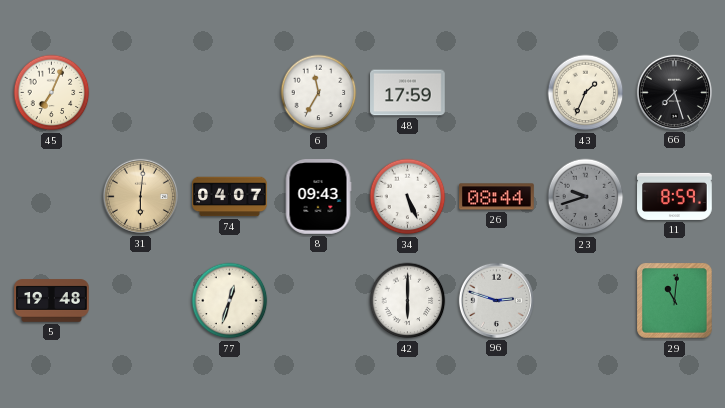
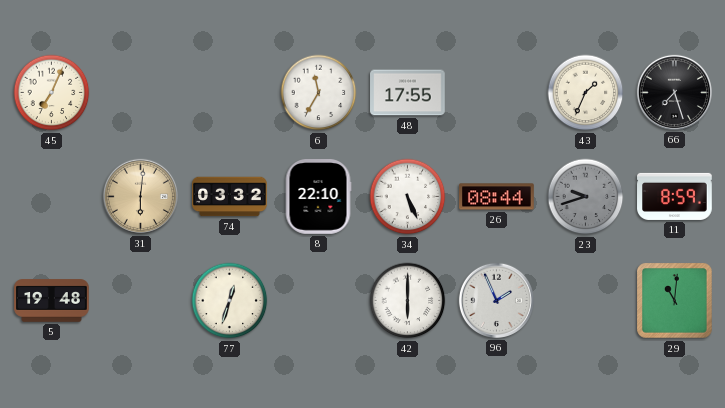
48: 17:59 -> 17:55
74: 04:07 -> 03:32
8: 09:43 -> 22:10
96: 2:48 -> 1:56
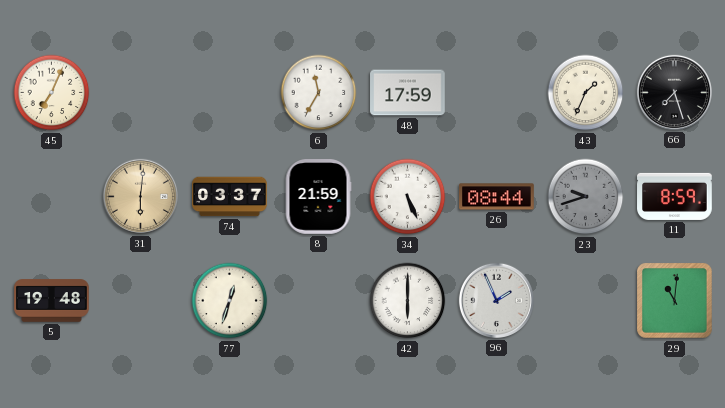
48: 17:55 -> 17:59
74: 03:32 -> 03:37
8: 22:10 -> 21:59
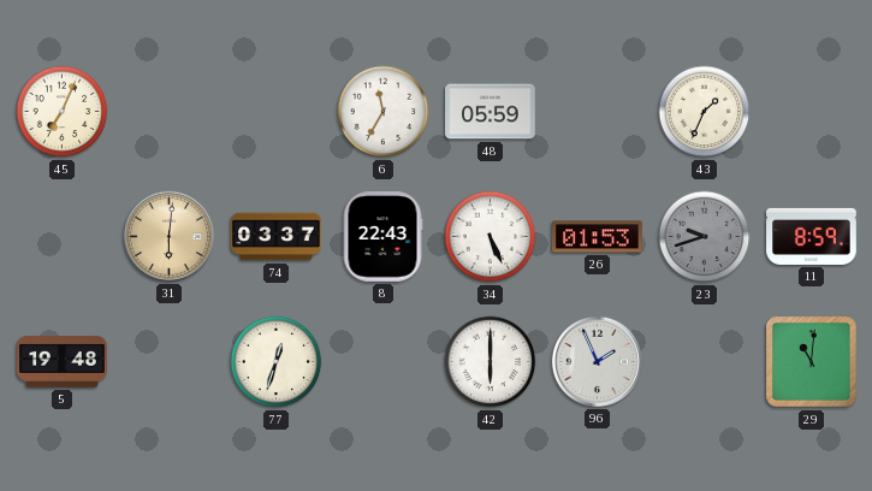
48: 17:59 -> 05:59
66: 7:27 -> none
8: 21:59 -> 22:43
26: 08:44 -> 01:53
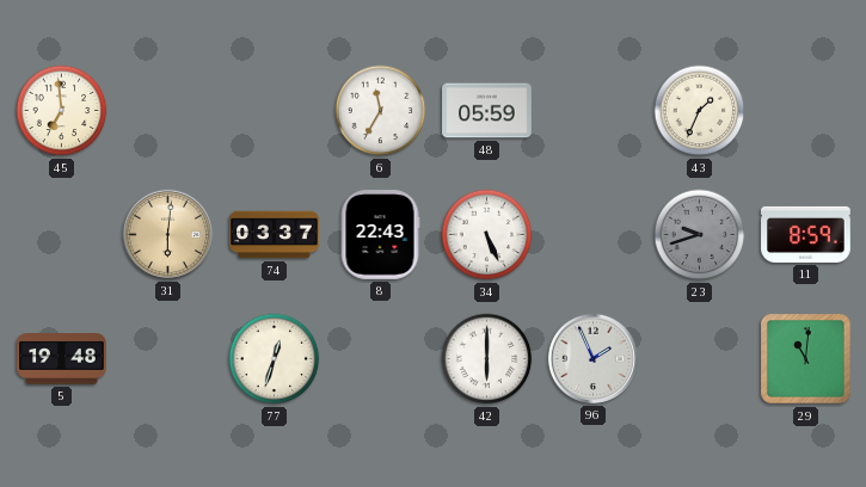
45: 7:04 -> 6:59
26: 01:53 -> none
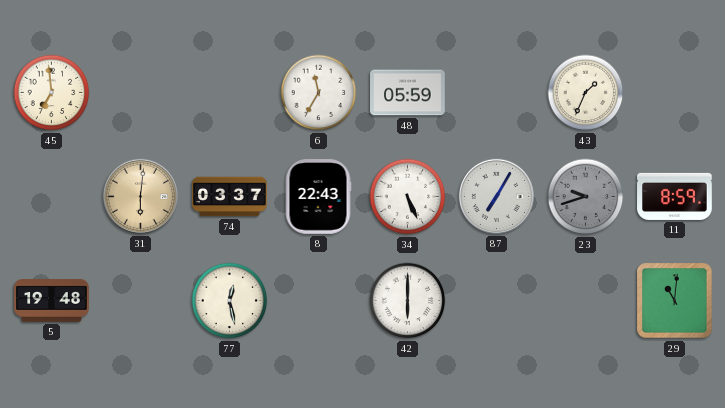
87: none -> 7:05
77: 12:33 -> 12:28
96: 1:56 -> none
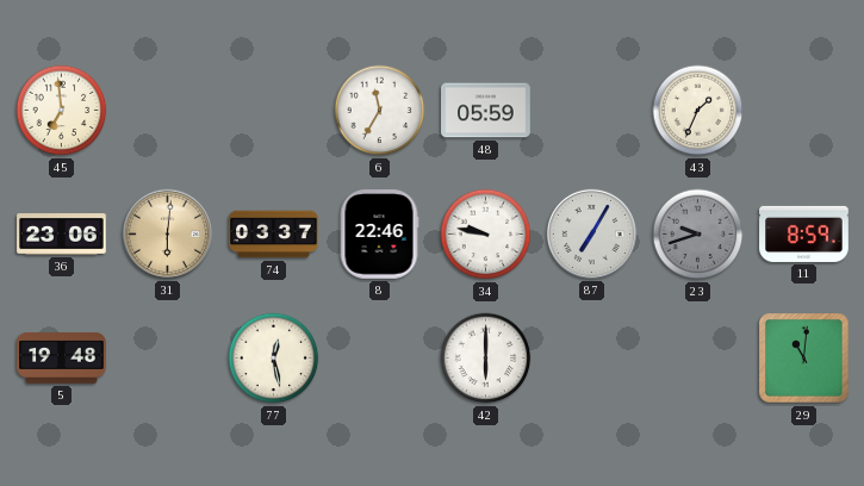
36: none -> 23:06
8: 22:43 -> 22:46
34: 5:26 -> 9:47
